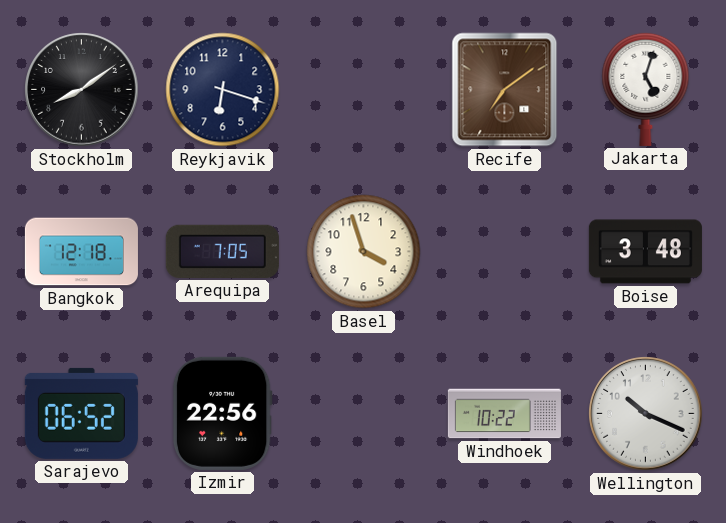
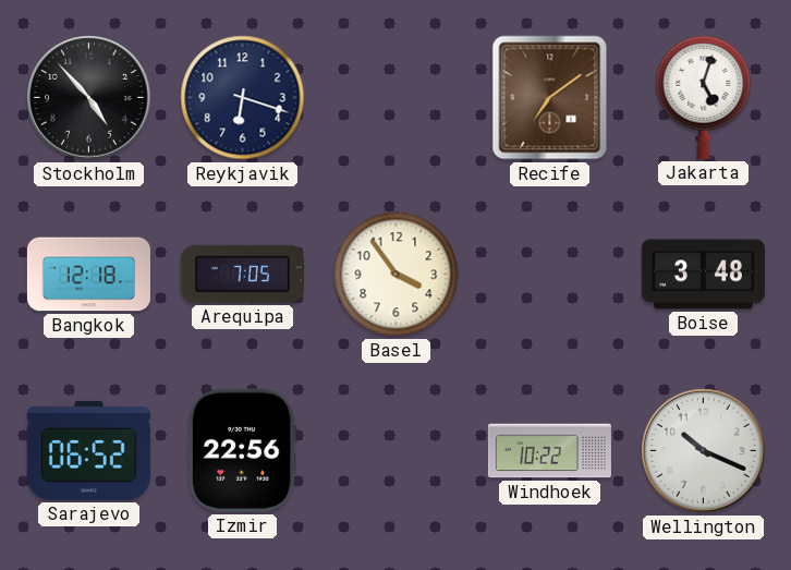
Stockholm: 8:09 -> 4:53
Basel: 3:57 -> 3:54
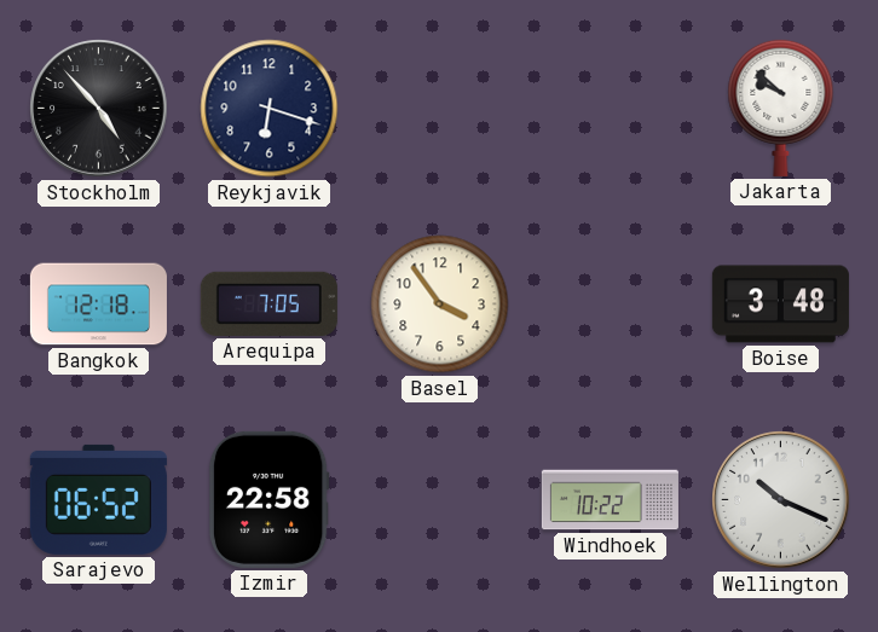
Recife: 7:09 -> none
Jakarta: 5:03 -> 9:52
Izmir: 22:56 -> 22:58
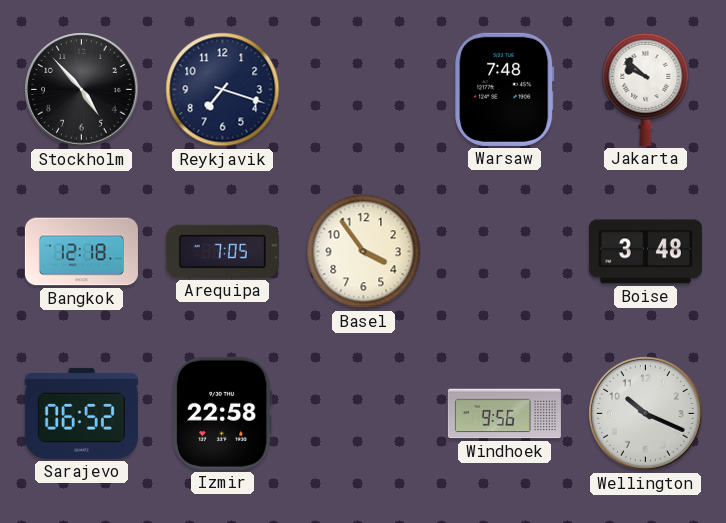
Reykjavik: 6:18 -> 7:18
Warsaw: none -> 7:48
Windhoek: 10:22 -> 9:56
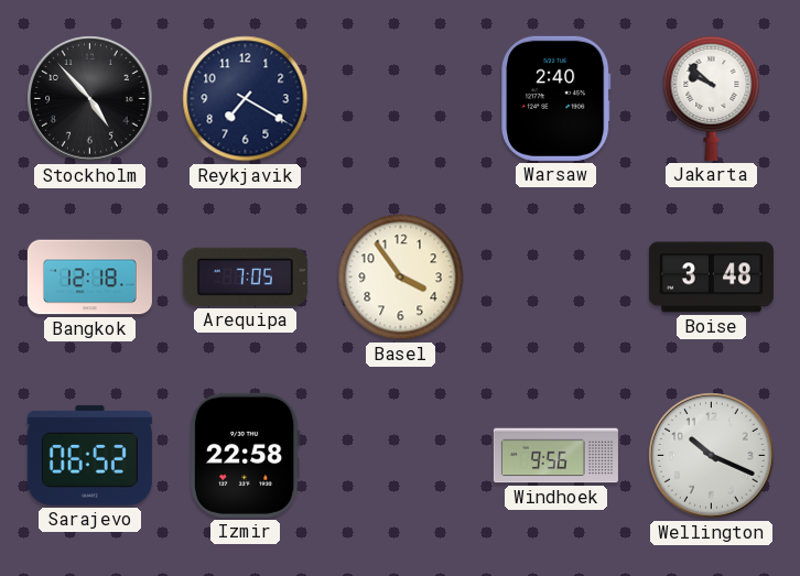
Reykjavik: 7:18 -> 7:20
Warsaw: 7:48 -> 2:40
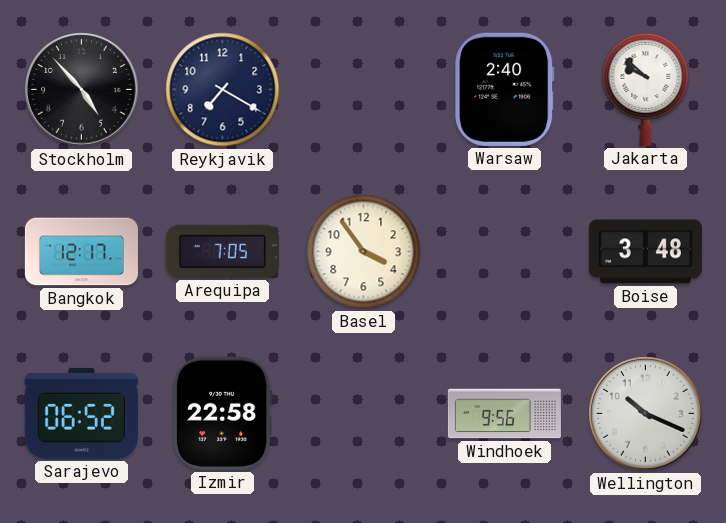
Bangkok: 12:18 -> 12:17
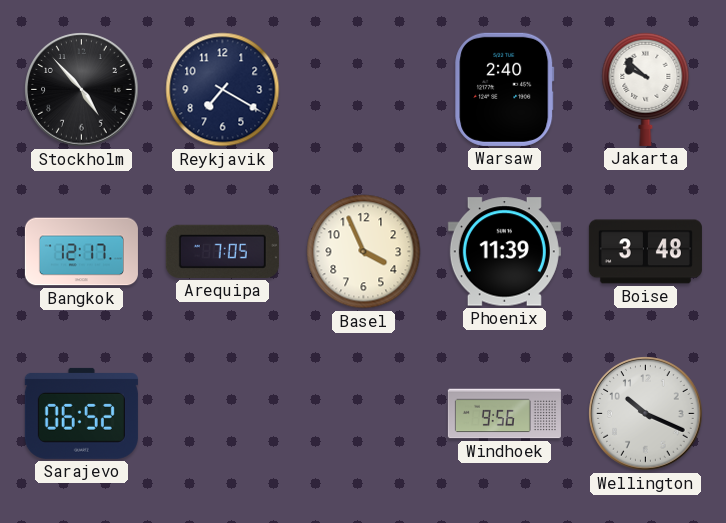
Basel: 3:54 -> 3:56
Phoenix: none -> 11:39
Izmir: 22:58 -> none
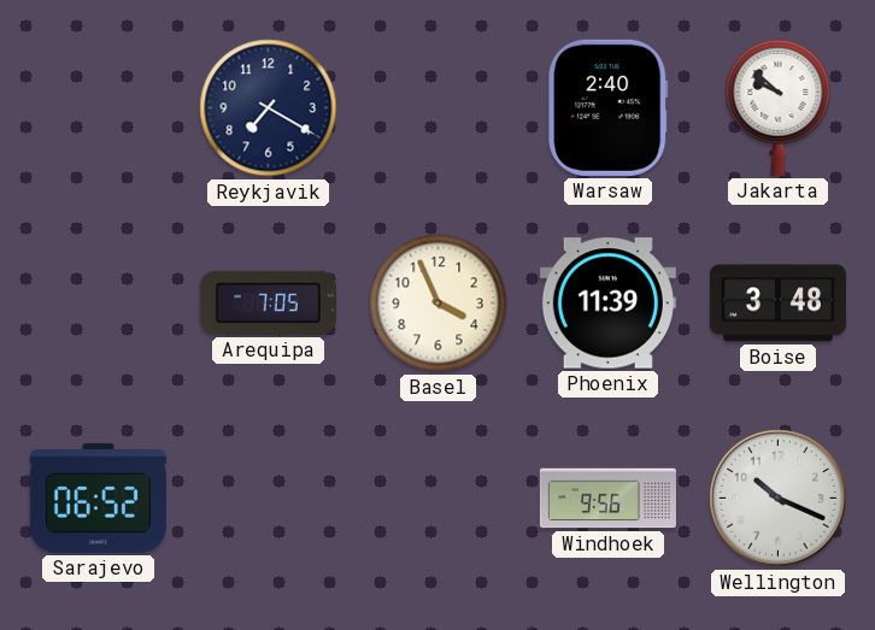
Stockholm: 4:53 -> none
Bangkok: 12:17 -> none
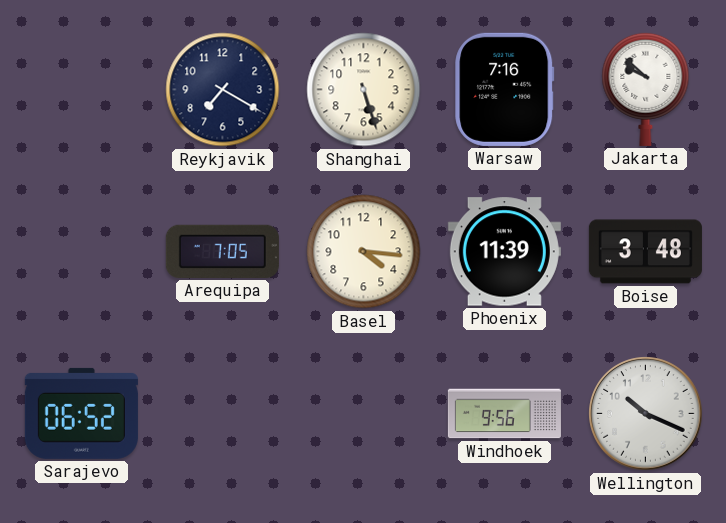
Shanghai: none -> 5:27
Warsaw: 2:40 -> 7:16
Basel: 3:56 -> 4:16
